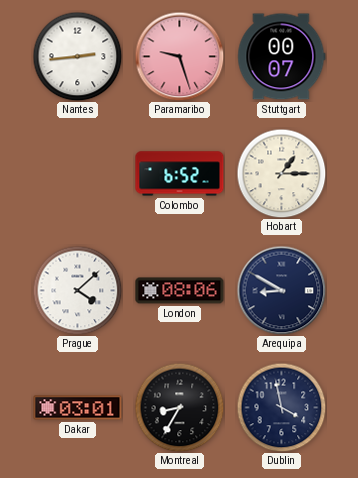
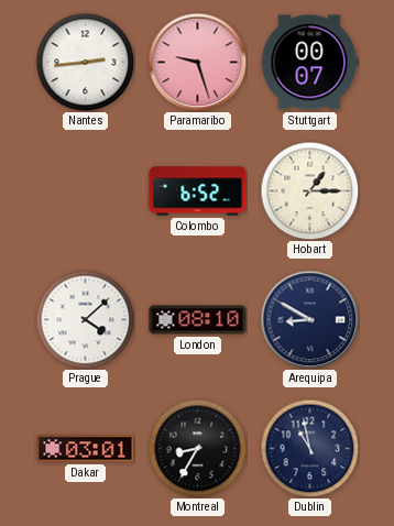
London: 08:06 -> 08:10
Dublin: 3:58 -> 10:58
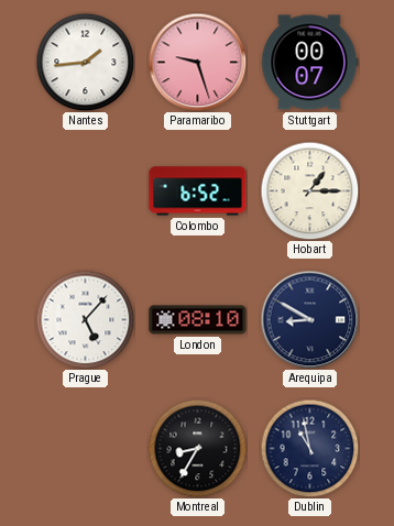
Nantes: 2:44 -> 1:44
Prague: 4:08 -> 5:07
Dakar: 03:01 -> none
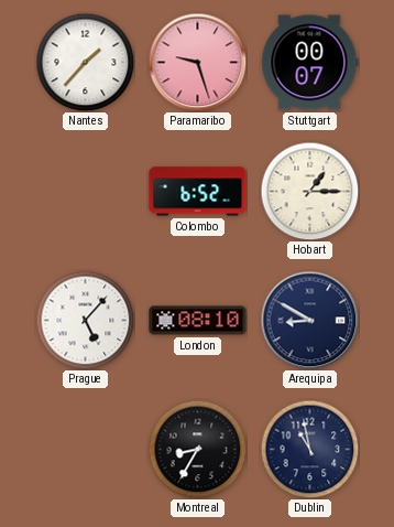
Nantes: 1:44 -> 1:37
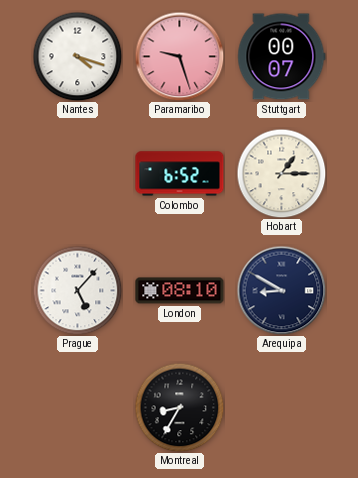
Nantes: 1:37 -> 4:18
Dublin: 10:58 -> none
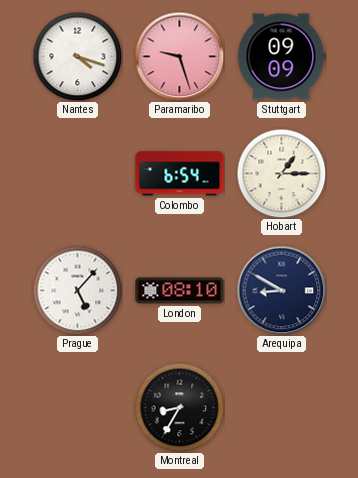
Stuttgart: 00:07 -> 09:09
Colombo: 6:52 -> 6:54
